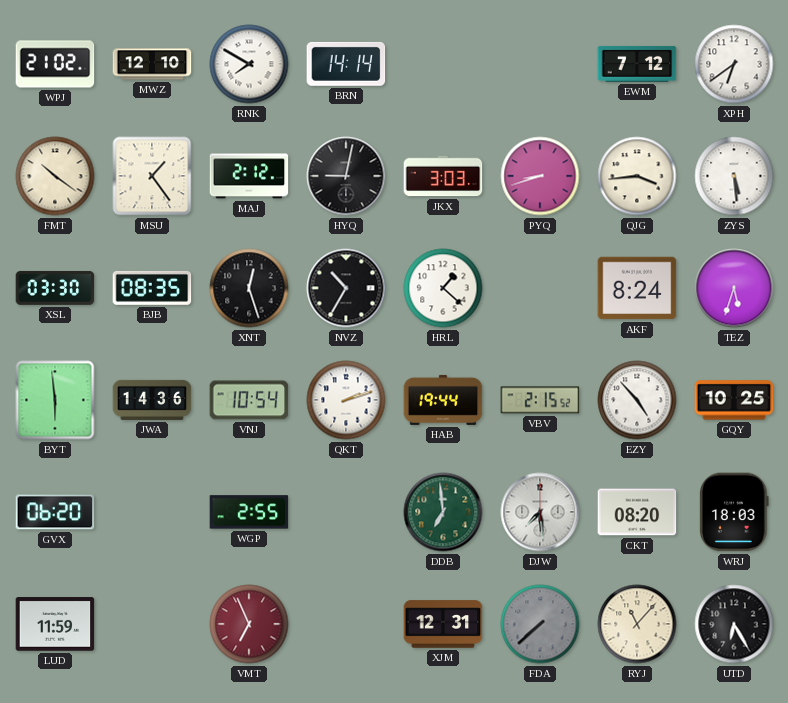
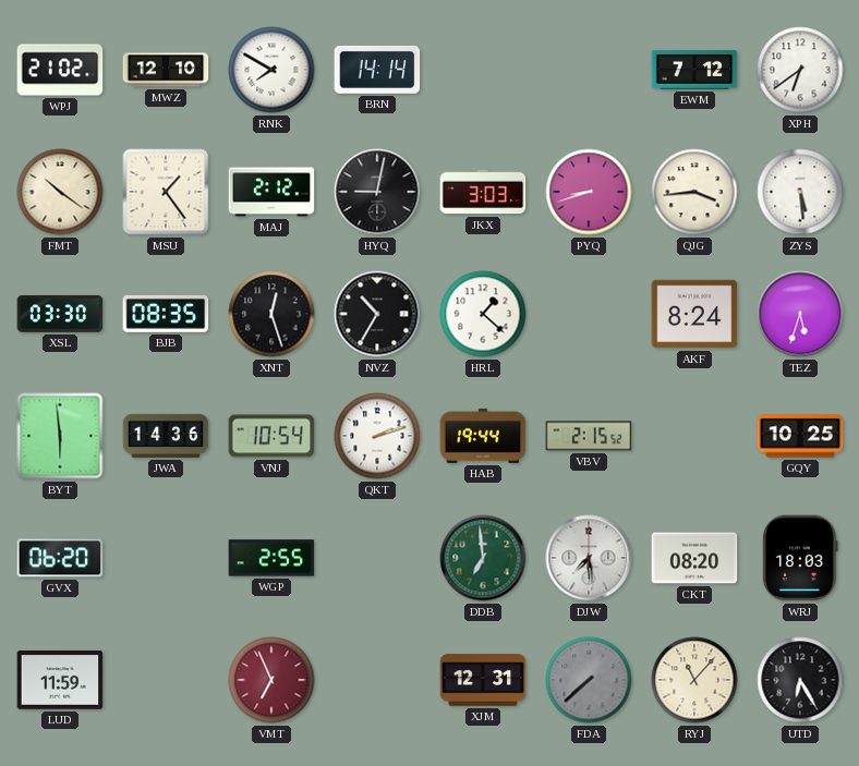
EZY: 4:53 -> none
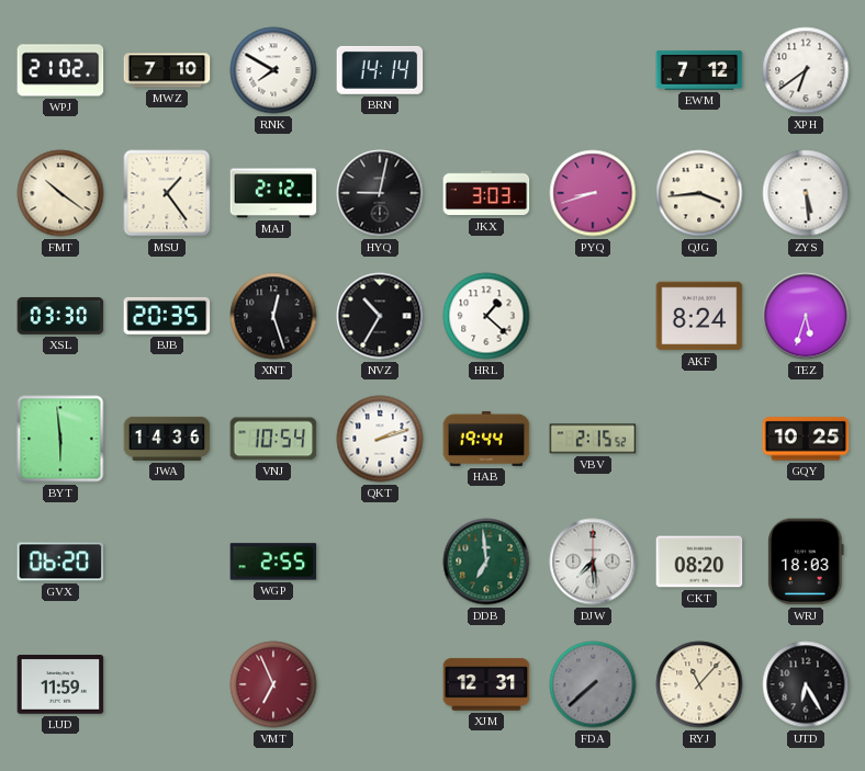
MWZ: 12:10 -> 7:10
BJB: 08:35 -> 20:35
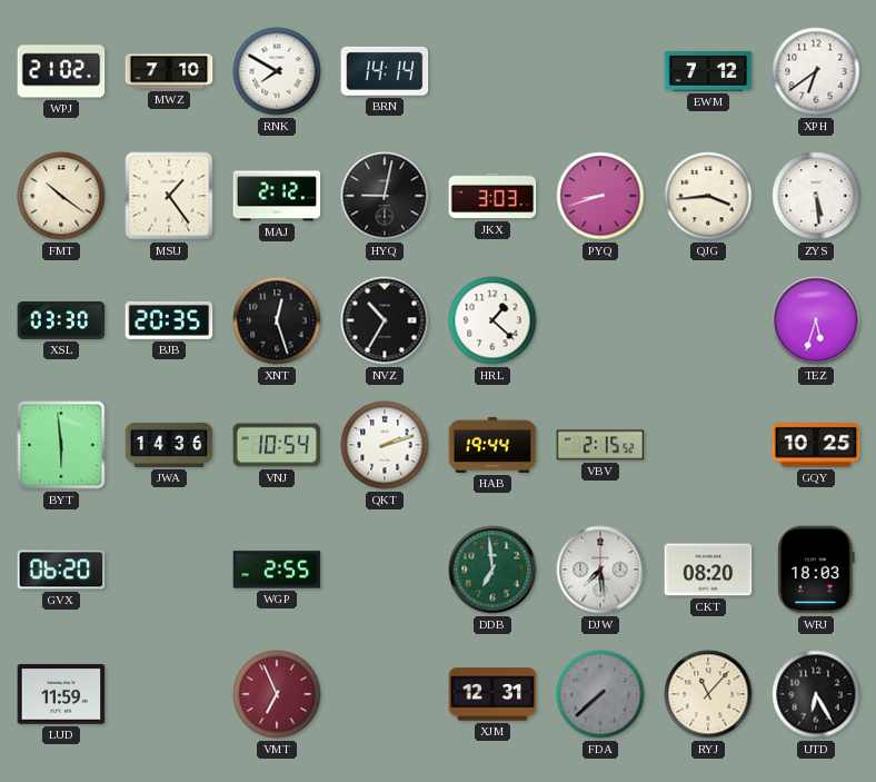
AKF: 8:24 -> none
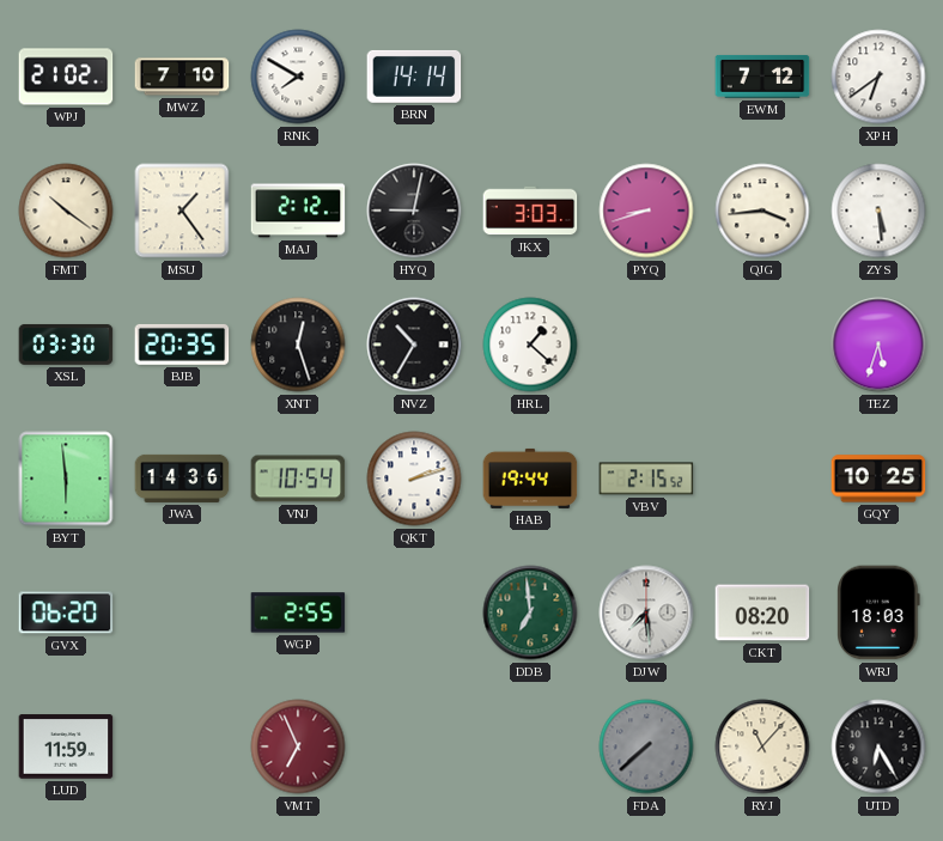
XJM: 12:31 -> none
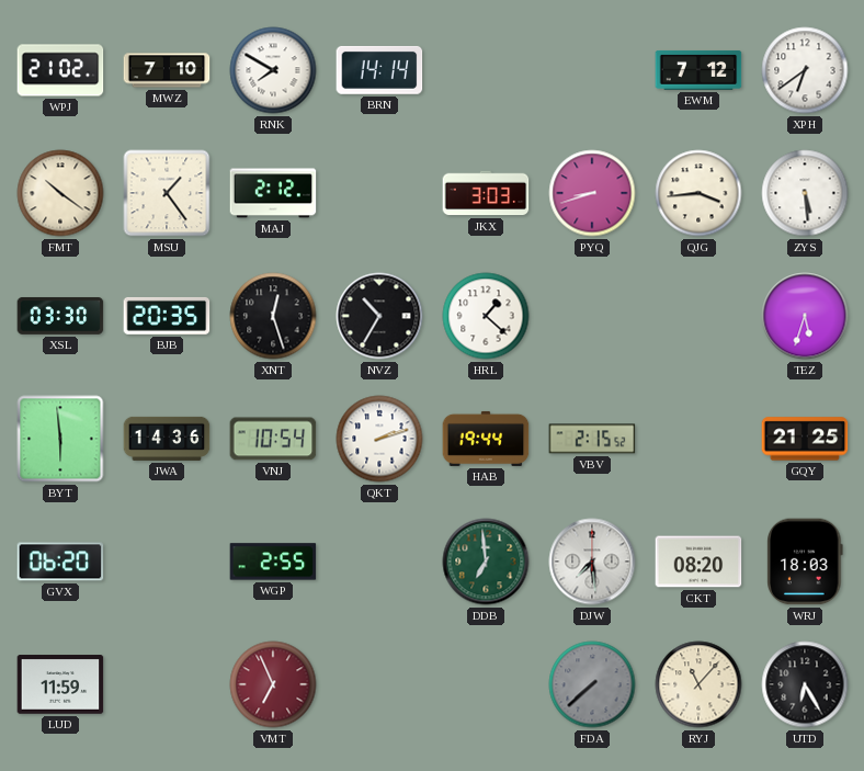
HYQ: 9:02 -> none
GQY: 10:25 -> 21:25
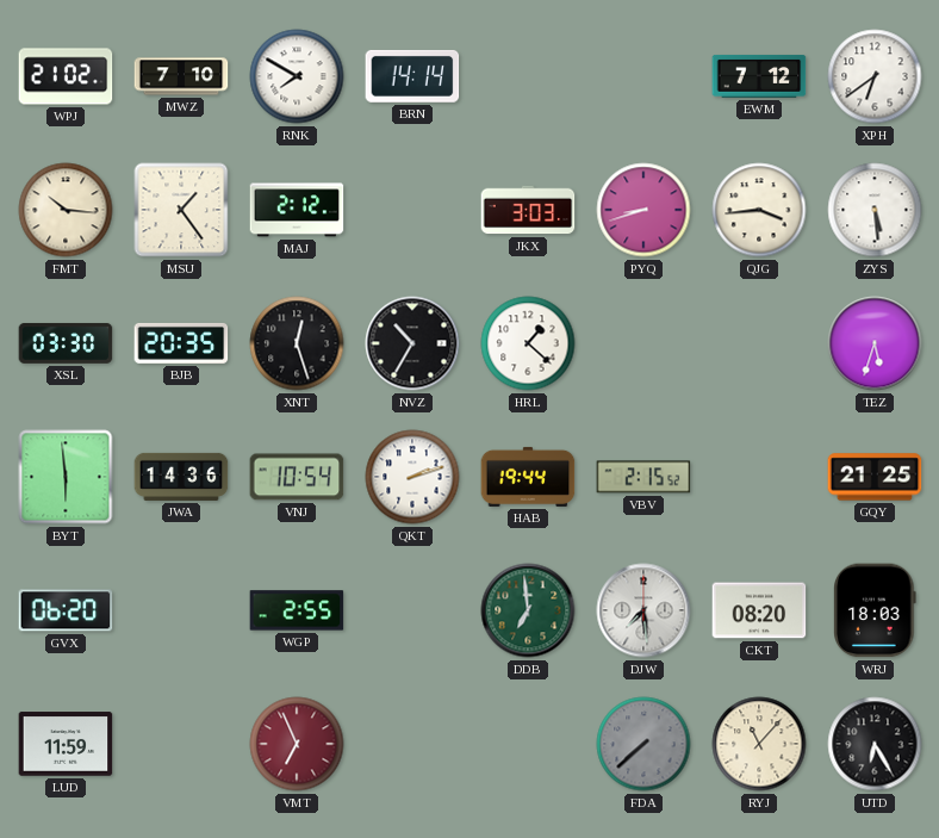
FMT: 10:21 -> 10:16
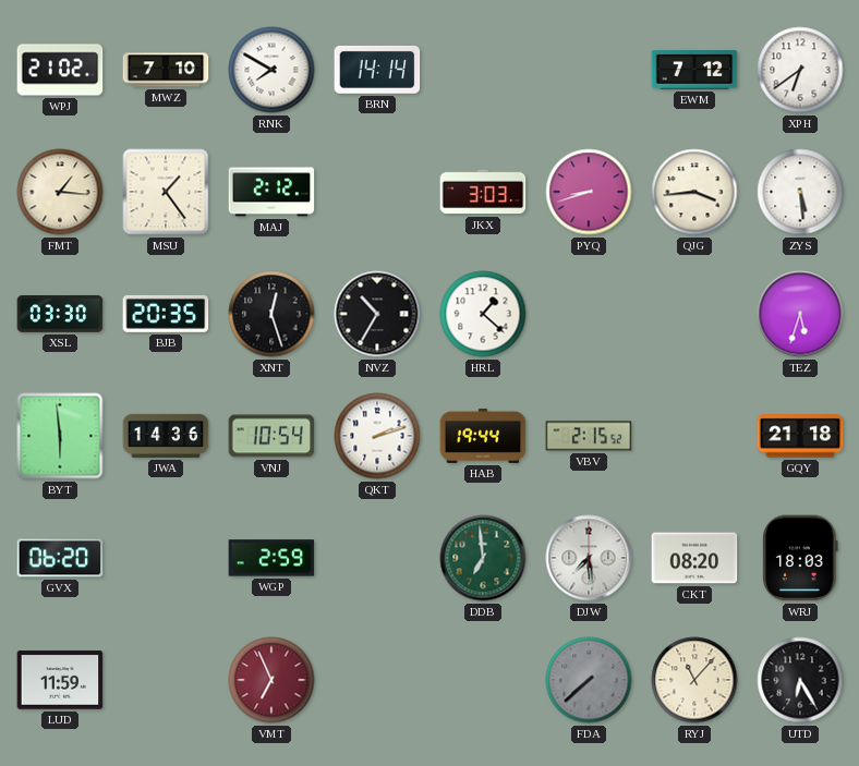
FMT: 10:16 -> 1:16
GQY: 21:25 -> 21:18
WGP: 2:55 -> 2:59
